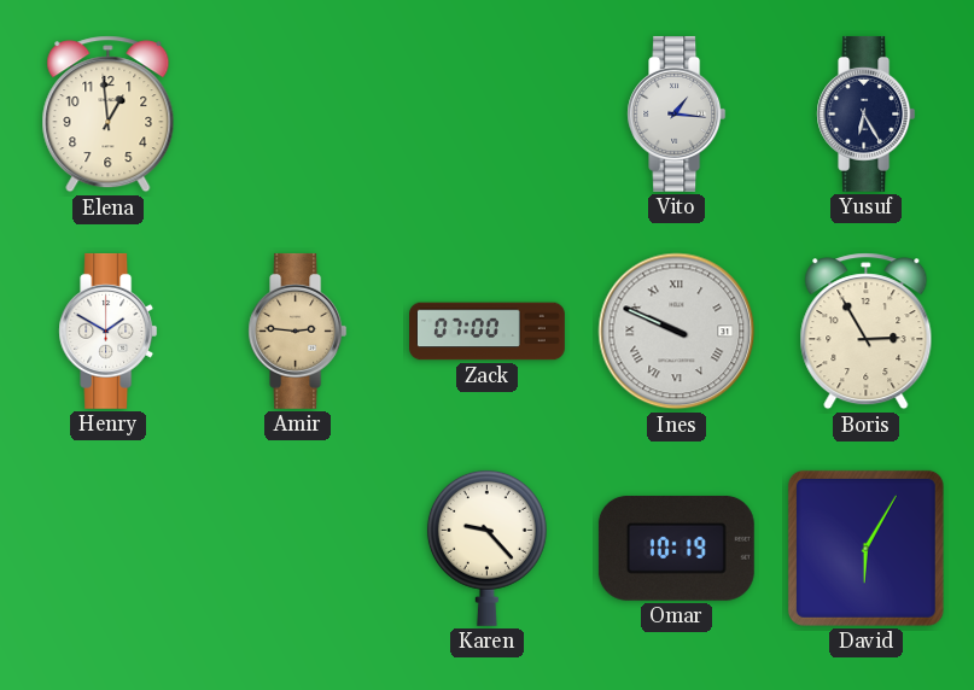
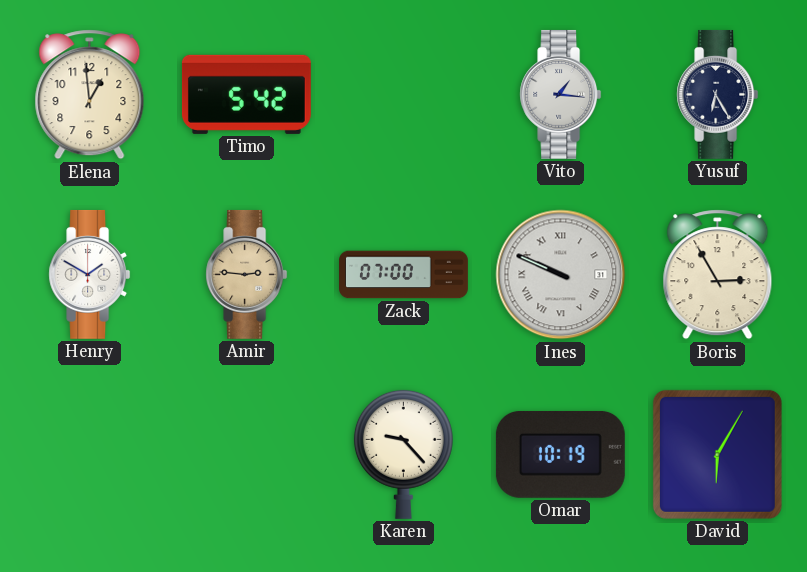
Timo: none -> 5:42
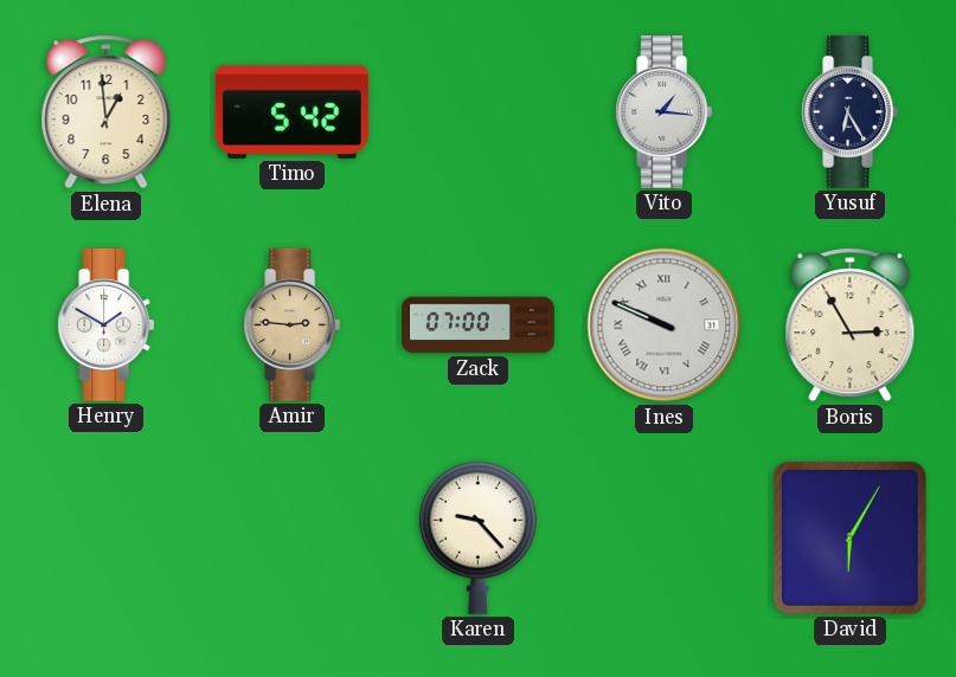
Omar: 10:19 -> none
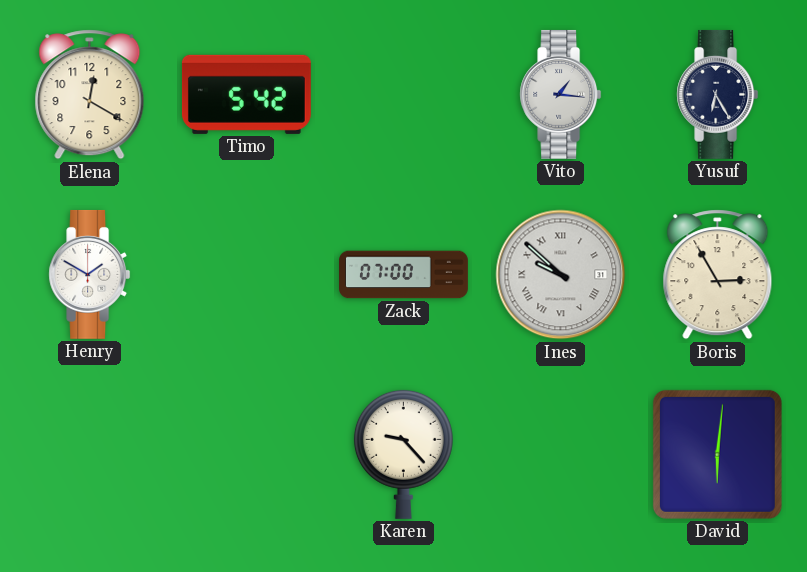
Elena: 12:59 -> 12:20
Amir: 2:46 -> none
Ines: 9:49 -> 9:52
David: 6:05 -> 6:01
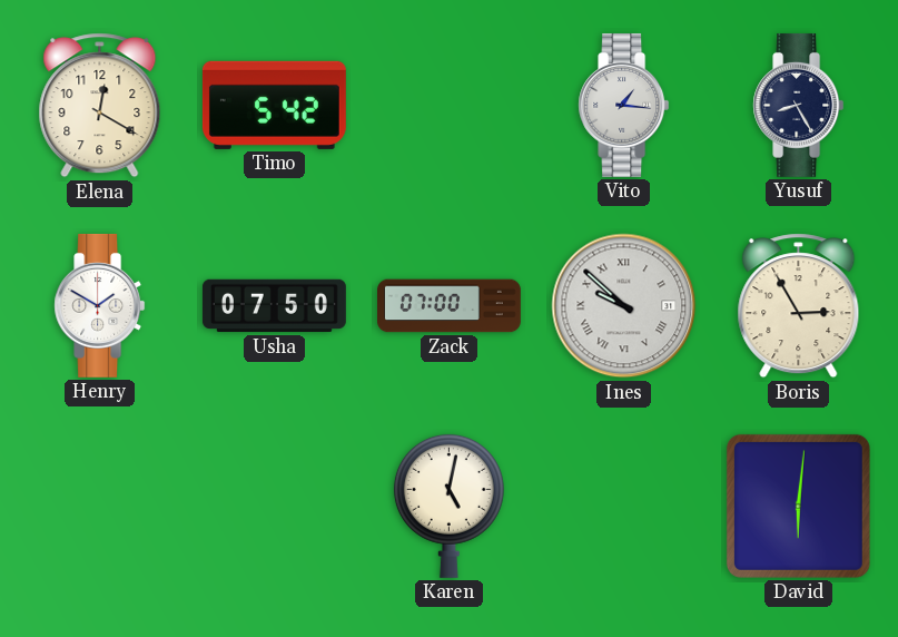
Yusuf: 6:25 -> 8:25
Usha: none -> 07:50
Karen: 9:23 -> 5:02
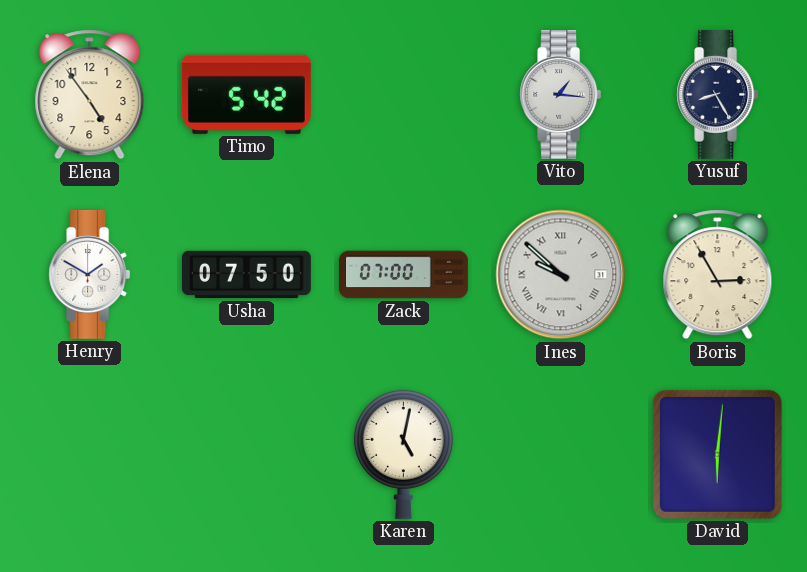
Elena: 12:20 -> 4:54
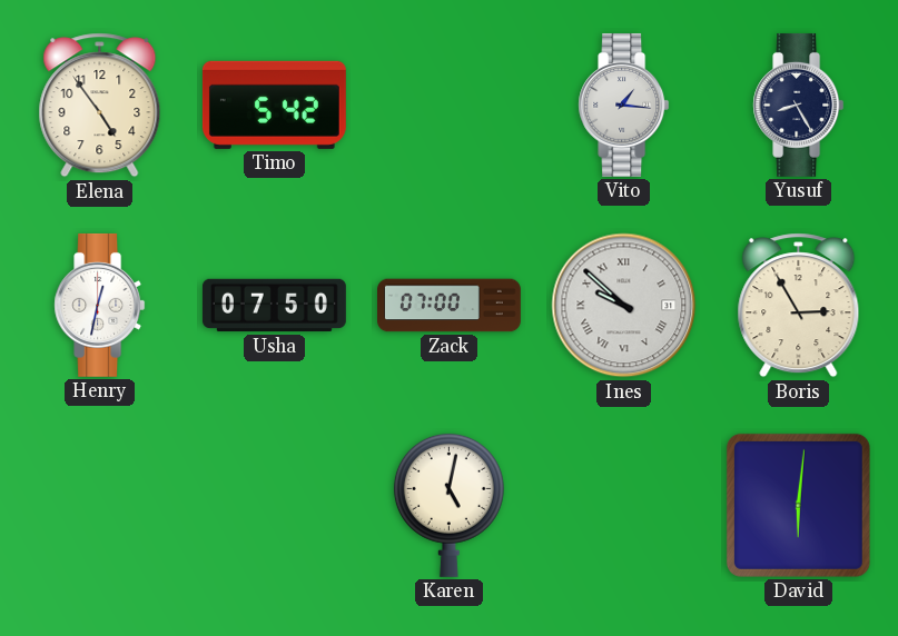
Henry: 1:50 -> 12:32
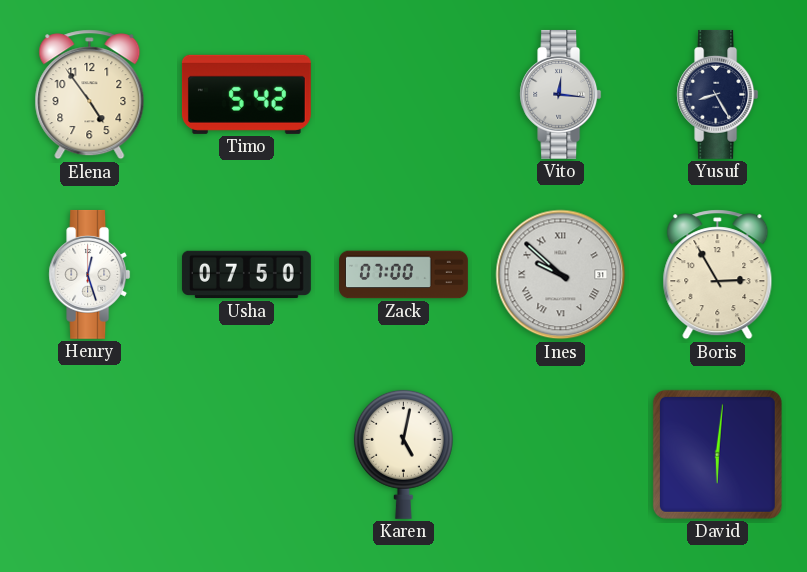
Vito: 1:16 -> 12:16
Henry: 12:32 -> 12:27
